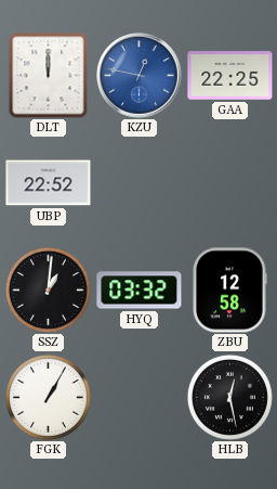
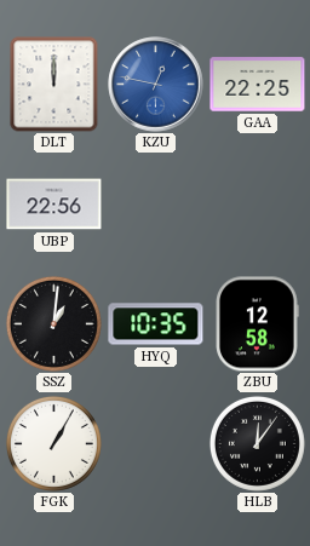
UBP: 22:52 -> 22:56
HYQ: 03:32 -> 10:35
HLB: 12:28 -> 12:06
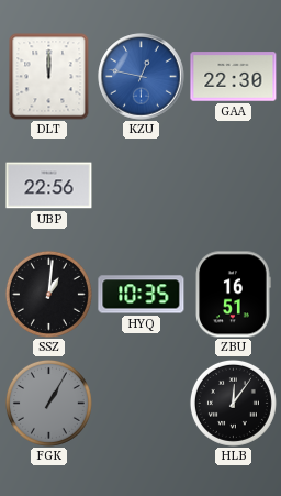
GAA: 22:25 -> 22:30
ZBU: 12:58 -> 16:51
FGK dial: white -> grey
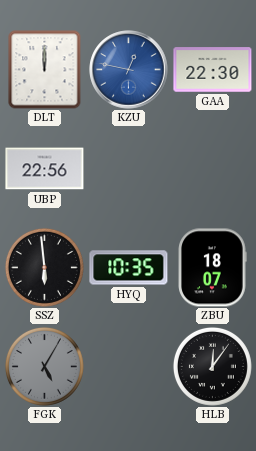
SSZ: 1:01 -> 5:59
ZBU: 16:51 -> 18:07
FGK: 1:05 -> 5:05
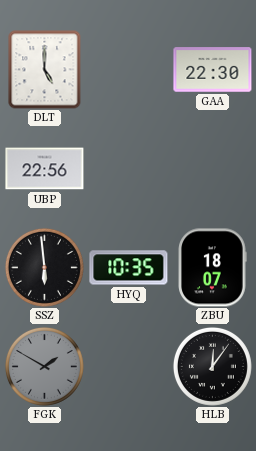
DLT: 12:00 -> 5:00
KZU: 12:47 -> none
FGK: 5:05 -> 1:50
